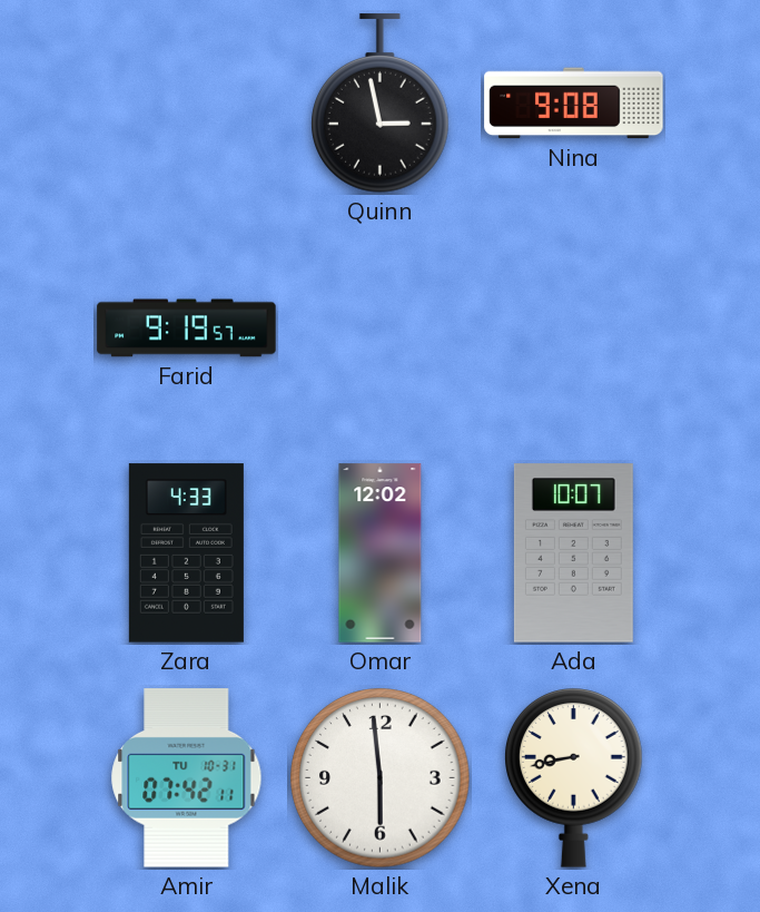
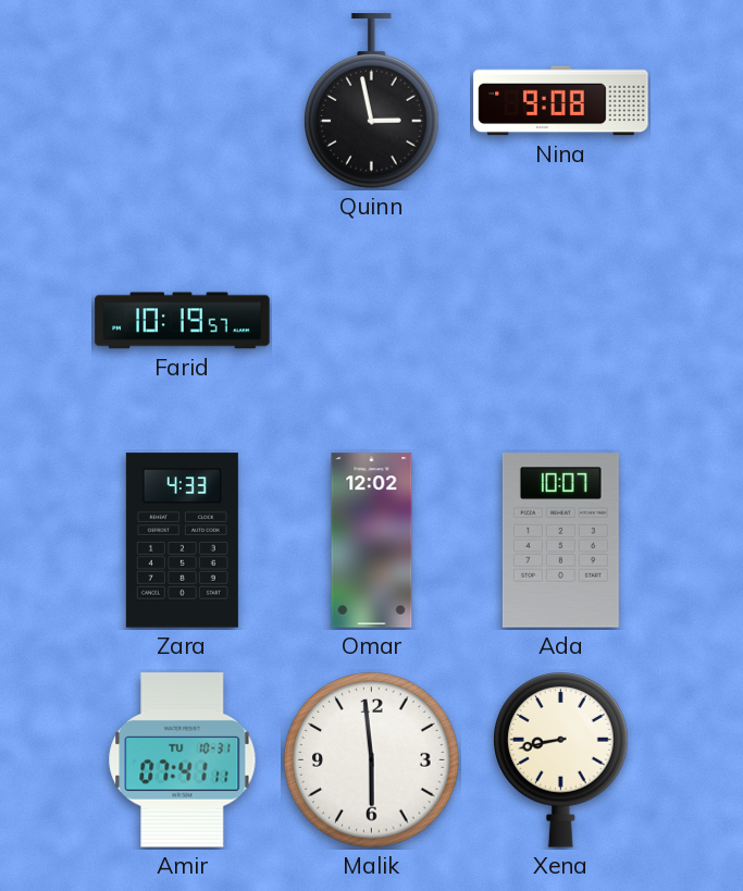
Farid: 9:19 -> 10:19
Amir: 07:42 -> 07:41
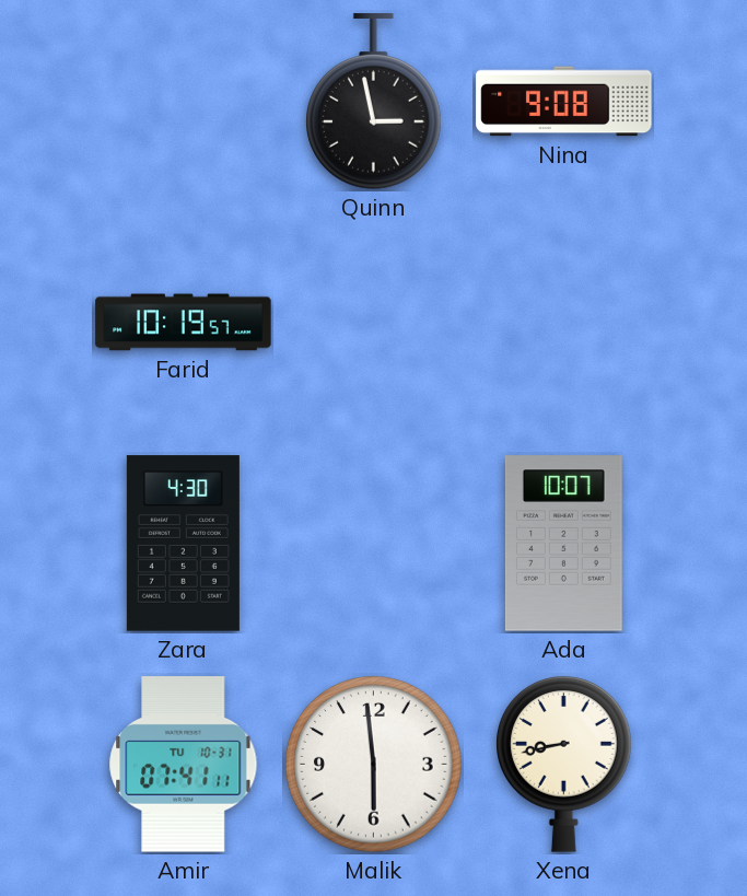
Zara: 4:33 -> 4:30
Omar: 12:02 -> none
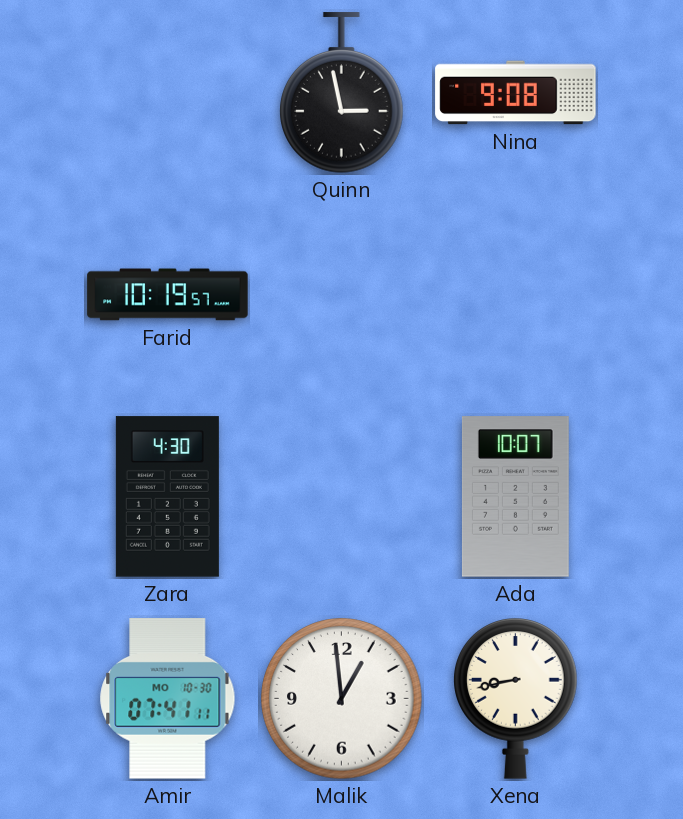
Amir date: TU 10-31 -> MO 10-30
Malik: 5:59 -> 12:59
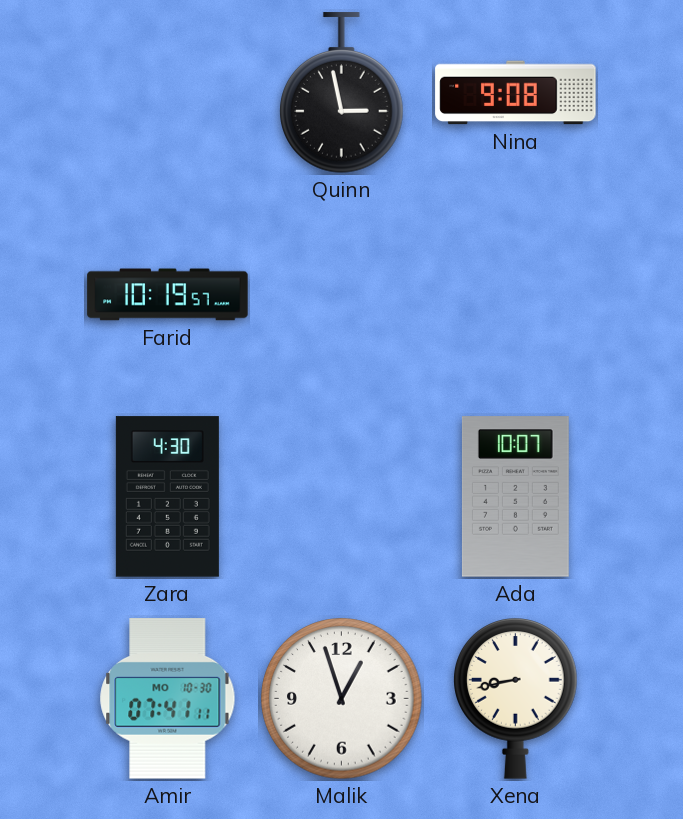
Malik: 12:59 -> 12:57
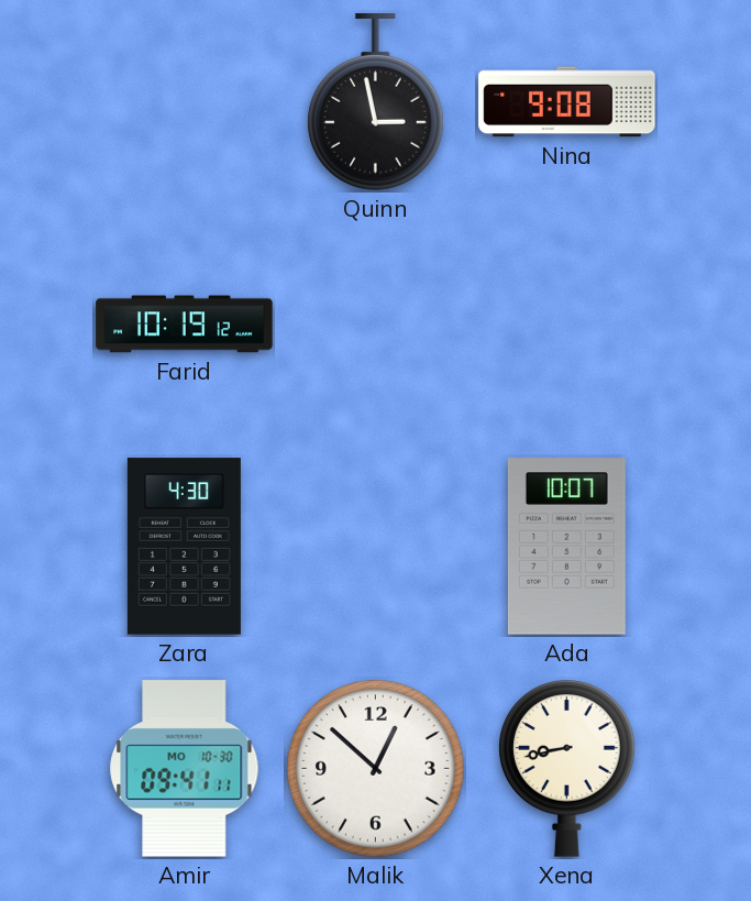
Farid: 10:19:57 -> 10:19:12
Amir: 07:41 -> 09:41
Malik: 12:57 -> 12:52
